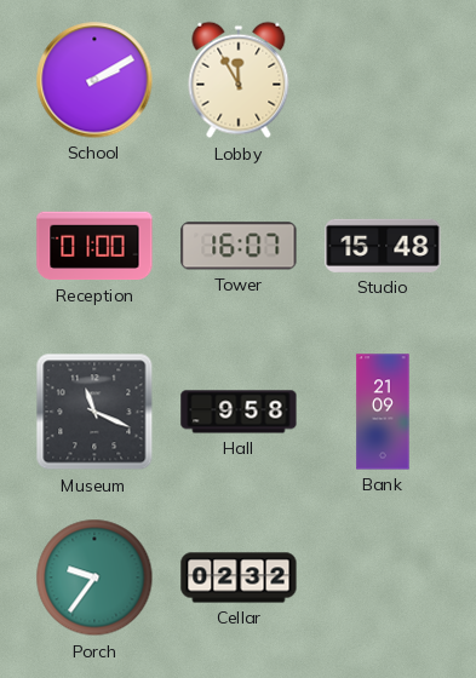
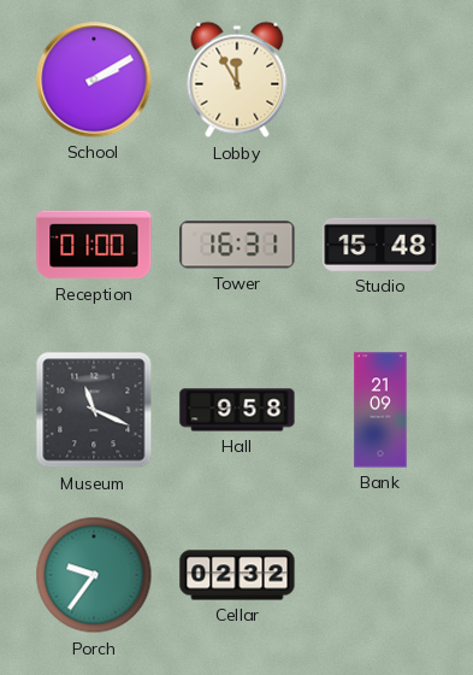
Tower: 16:07 -> 16:31
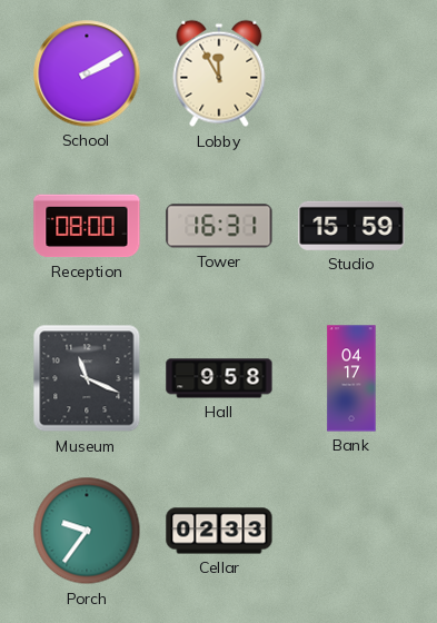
Reception: 01:00 -> 08:00
Studio: 15:48 -> 15:59
Bank: 21:09 -> 04:17
Cellar: 02:32 -> 02:33
